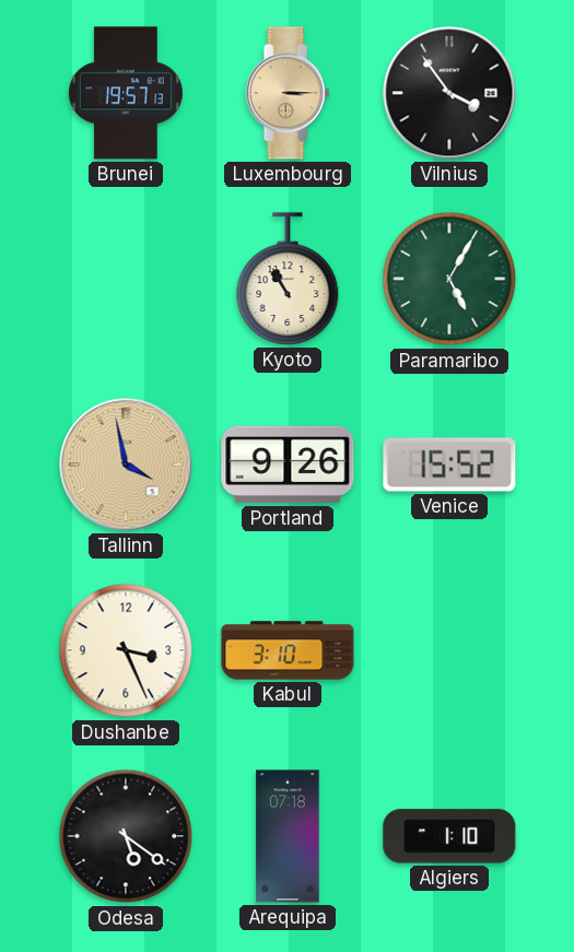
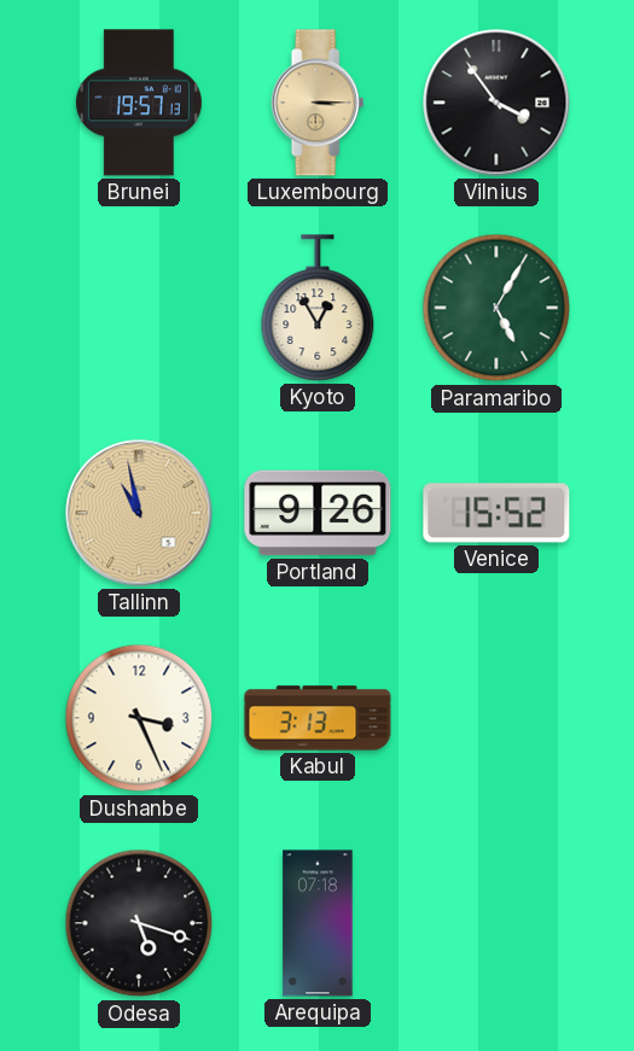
Kyoto: 10:55 -> 12:55
Tallinn: 3:58 -> 10:58
Kabul: 3:10 -> 3:13
Odesa: 5:21 -> 5:18
Algiers: 1:10 -> none
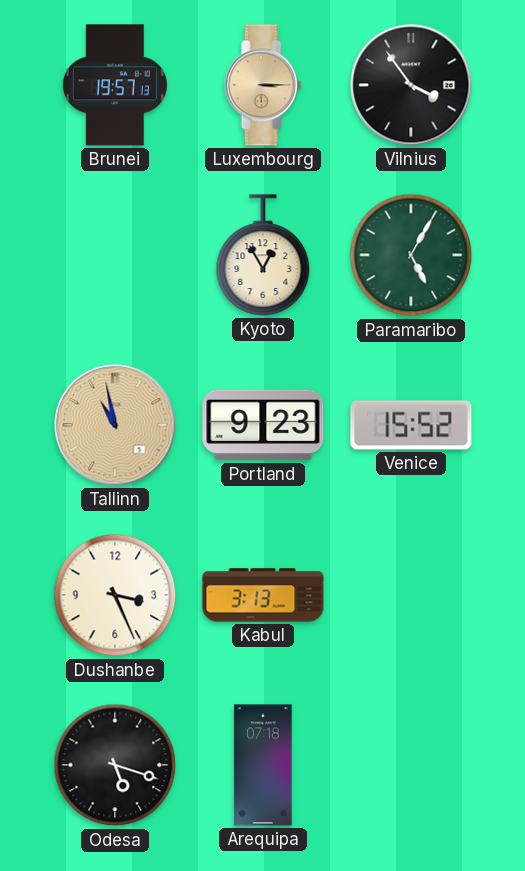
Portland: 9:26 -> 9:23
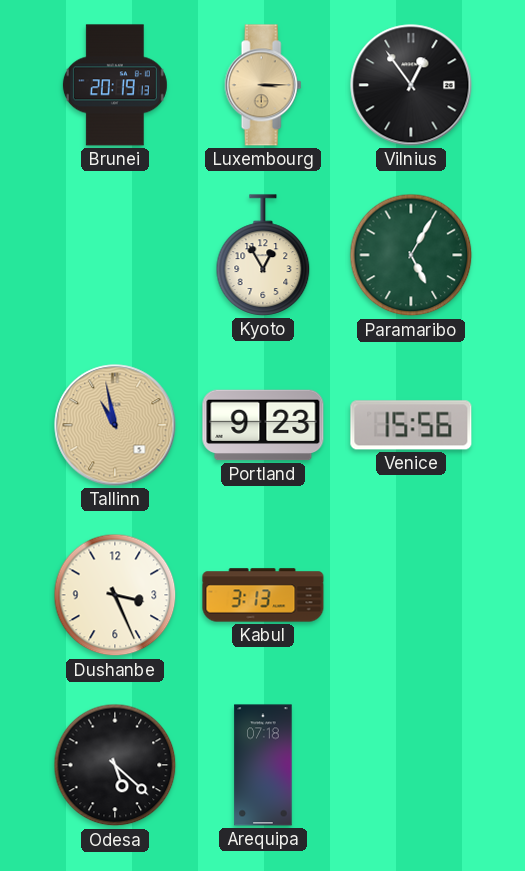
Brunei: 19:57 -> 20:19
Vilnius: 3:54 -> 12:54
Venice: 15:52 -> 15:56
Odesa: 5:18 -> 5:22
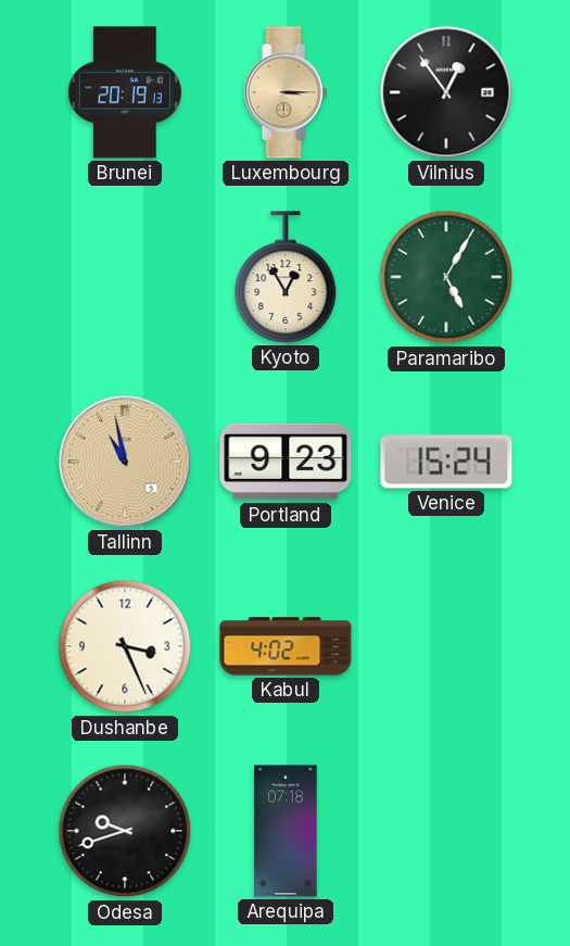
Venice: 15:56 -> 15:24
Kabul: 3:13 -> 4:02
Odesa: 5:22 -> 9:42
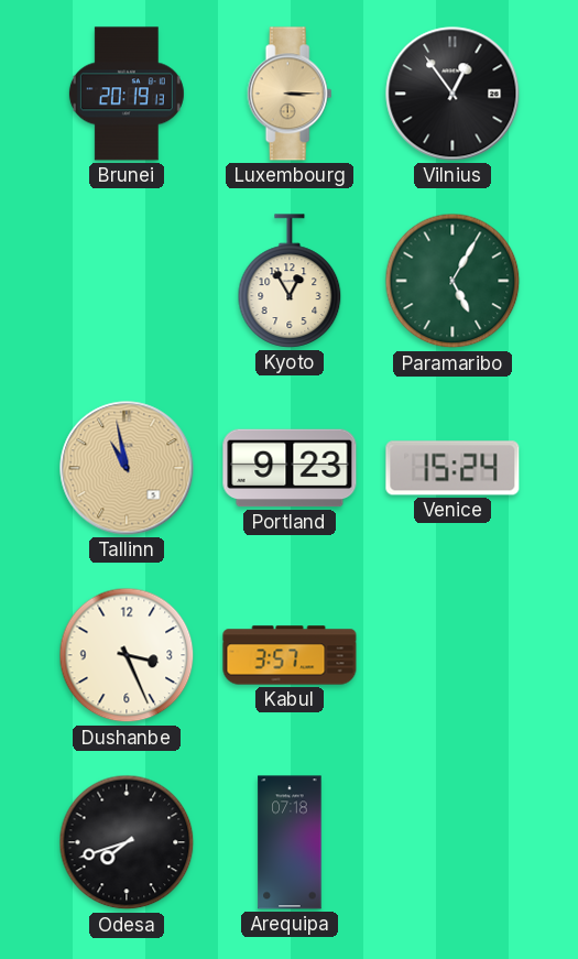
Kabul: 4:02 -> 3:57
Odesa: 9:42 -> 7:42
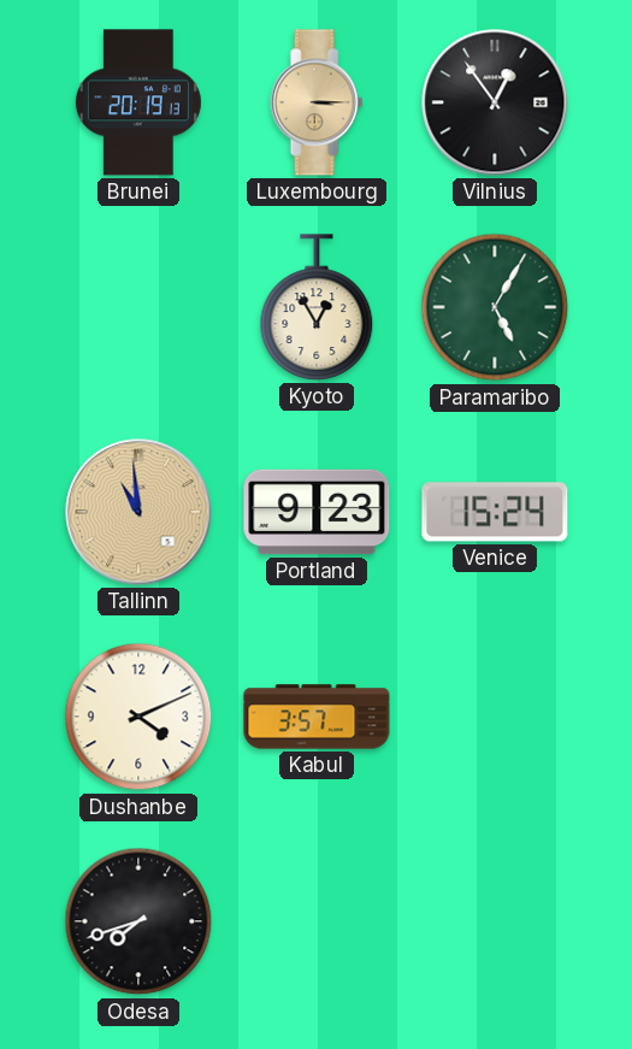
Tallinn: 10:58 -> 10:59
Dushanbe: 3:26 -> 4:11
Arequipa: 07:18 -> none
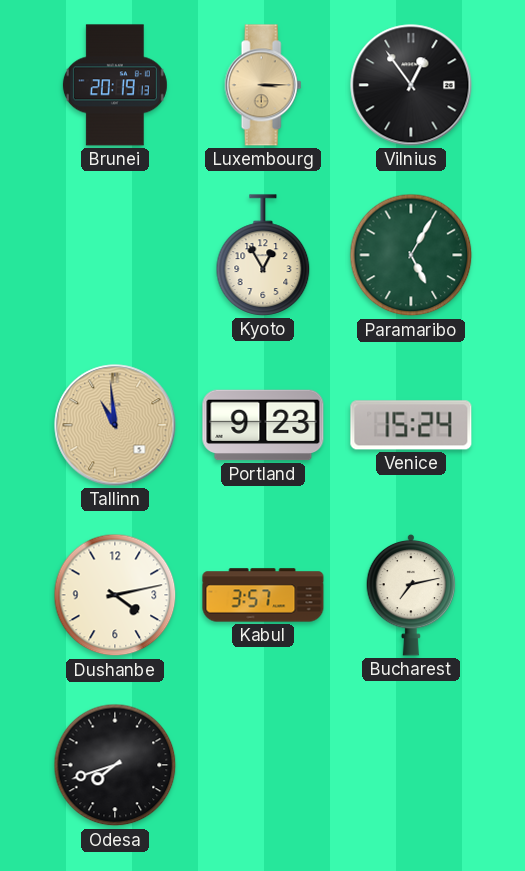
Dushanbe: 4:11 -> 4:13
Bucharest: none -> 7:13
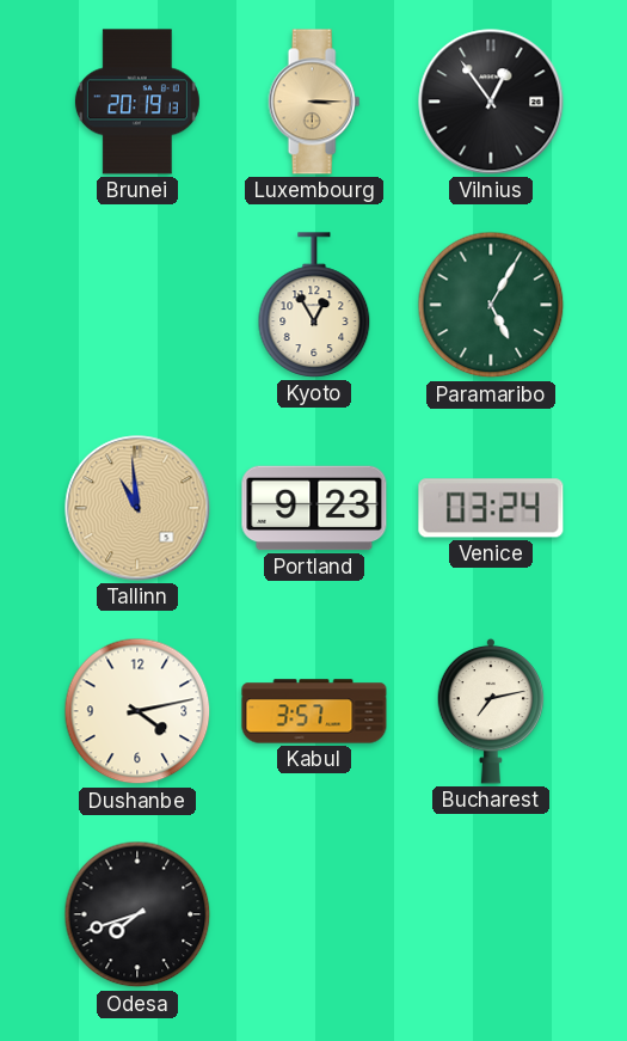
Venice: 15:24 -> 03:24
